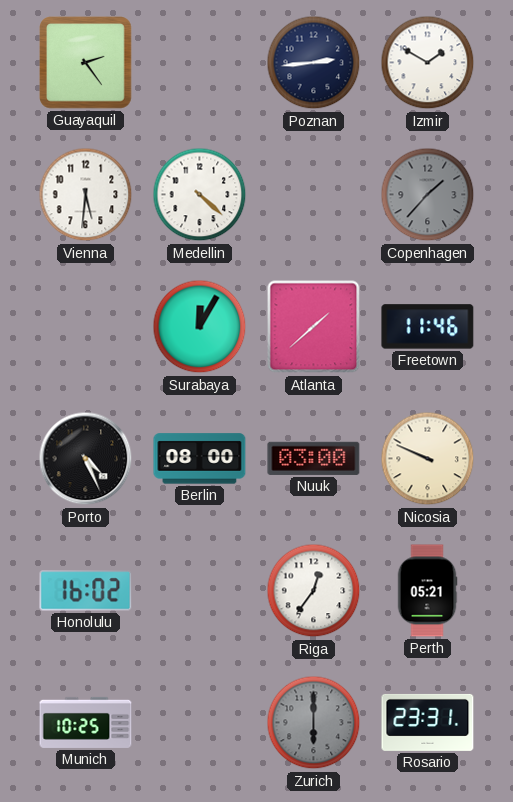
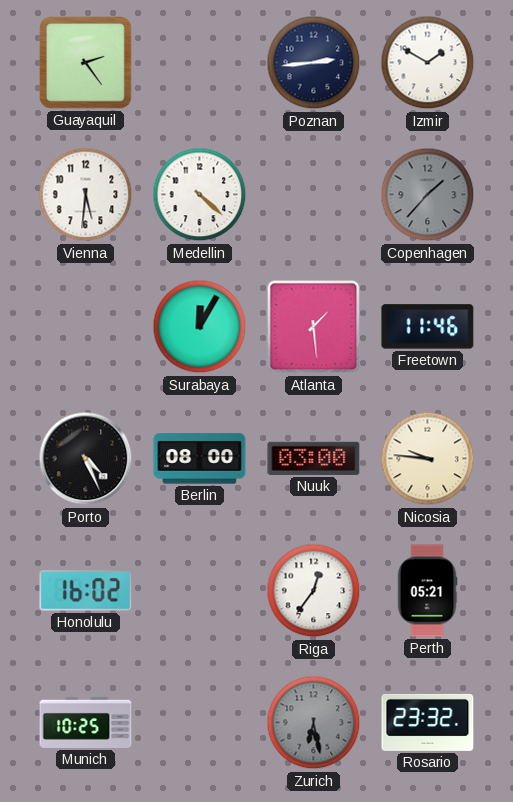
Atlanta: 1:38 -> 1:29
Nicosia: 9:49 -> 9:46
Zurich: 6:00 -> 6:28
Rosario: 23:31 -> 23:32
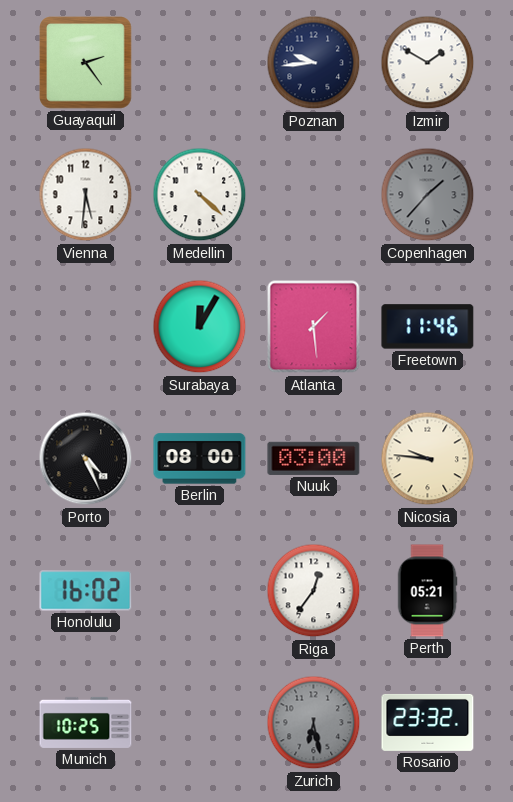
Poznan: 2:44 -> 9:44
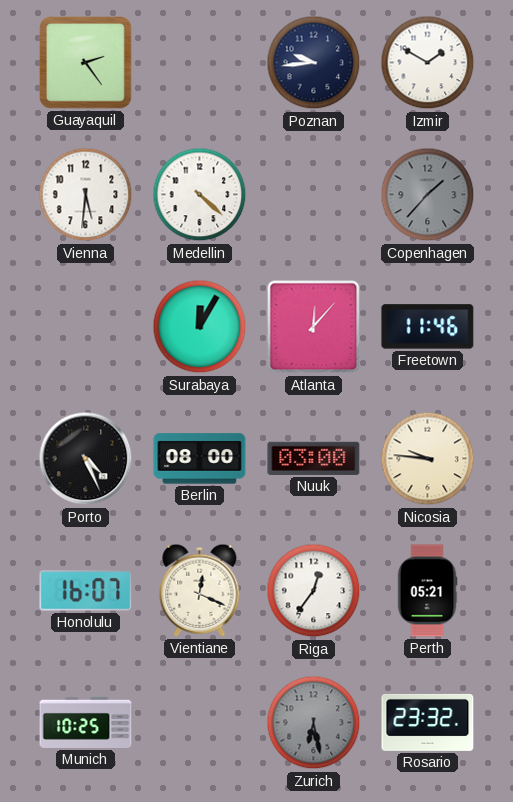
Atlanta: 1:29 -> 12:07
Honolulu: 16:02 -> 16:07
Vientiane: none -> 12:19
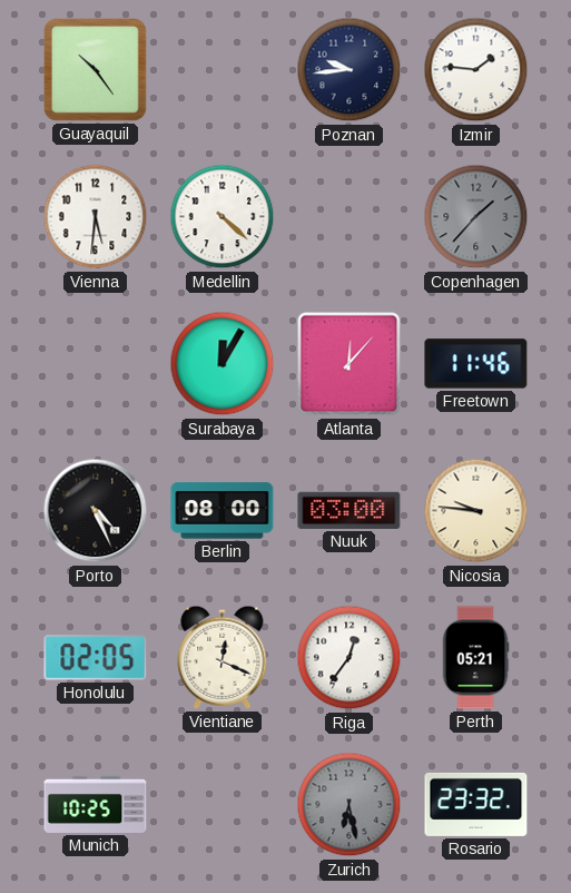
Guayaquil: 2:24 -> 10:24
Izmir: 1:50 -> 1:46
Honolulu: 16:07 -> 02:05
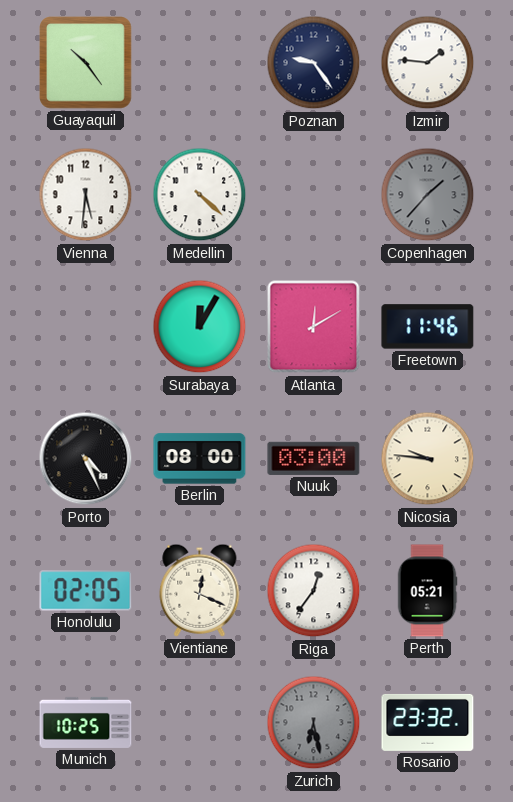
Poznan: 9:44 -> 9:24
Atlanta: 12:07 -> 12:10
